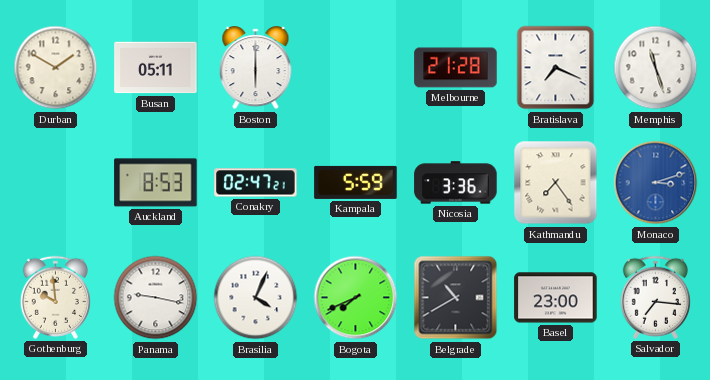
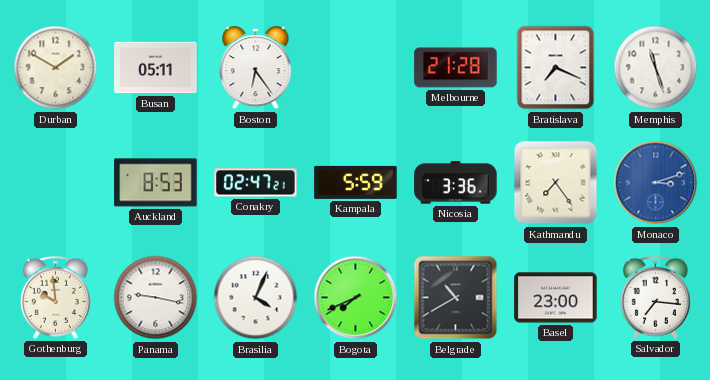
Boston: 6:00 -> 6:24
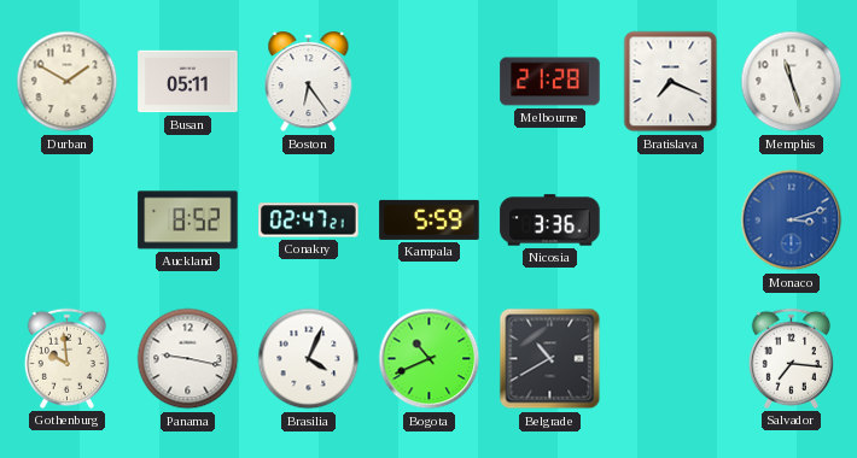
Auckland: 8:53 -> 8:52
Kathmandu: 7:24 -> none
Bogota: 7:41 -> 10:41
Basel: 23:00 -> none
